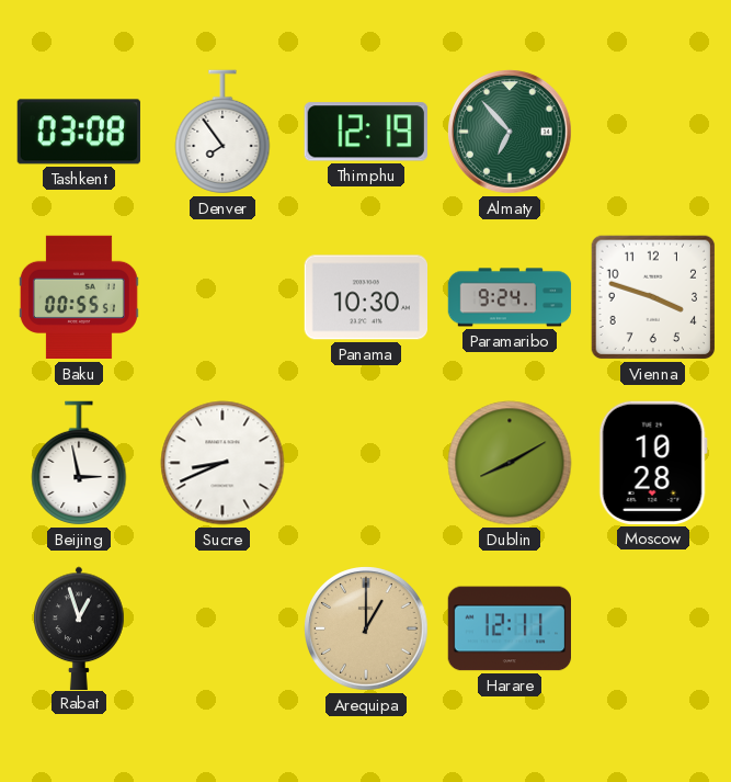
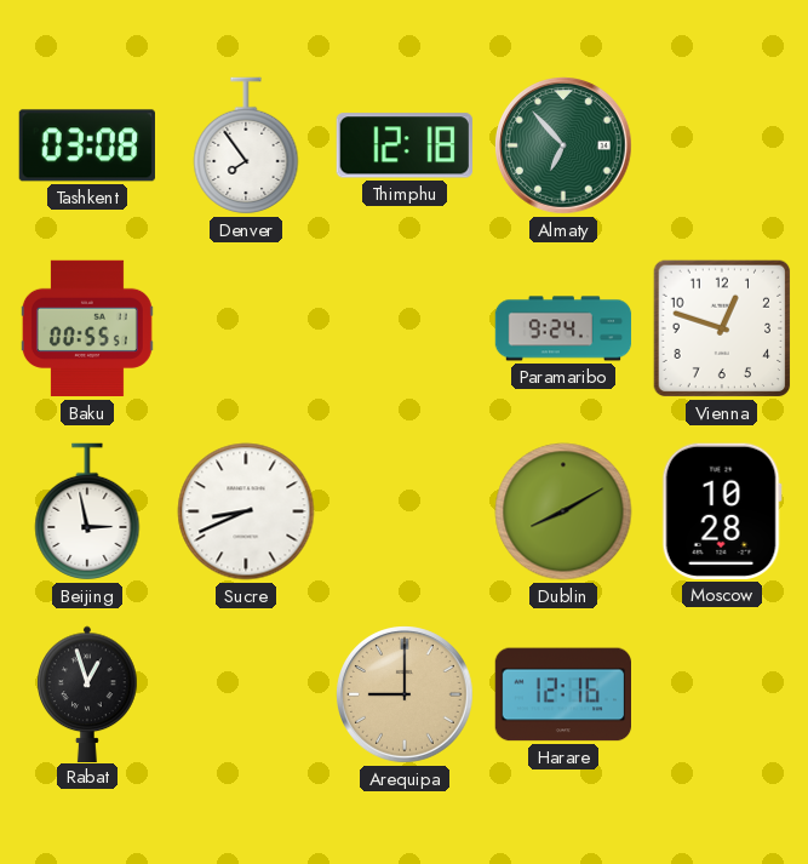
Thimphu: 12:19 -> 12:18
Panama: 10:30 -> none
Vienna: 3:48 -> 12:48
Arequipa: 1:00 -> 9:00
Harare: 12:11 -> 12:16
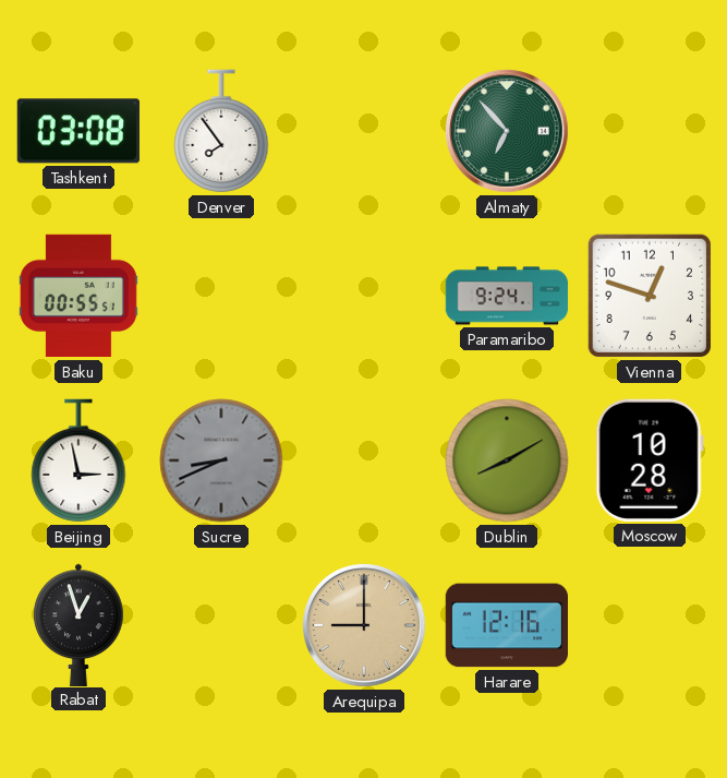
Thimphu: 12:18 -> none
Sucre dial: white -> grey
